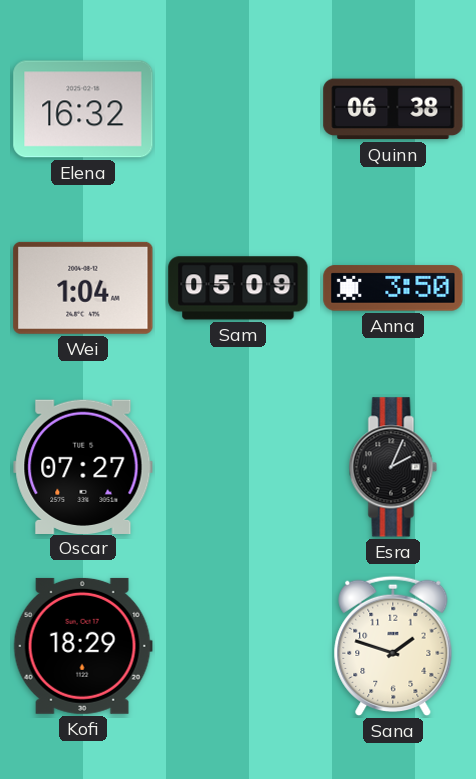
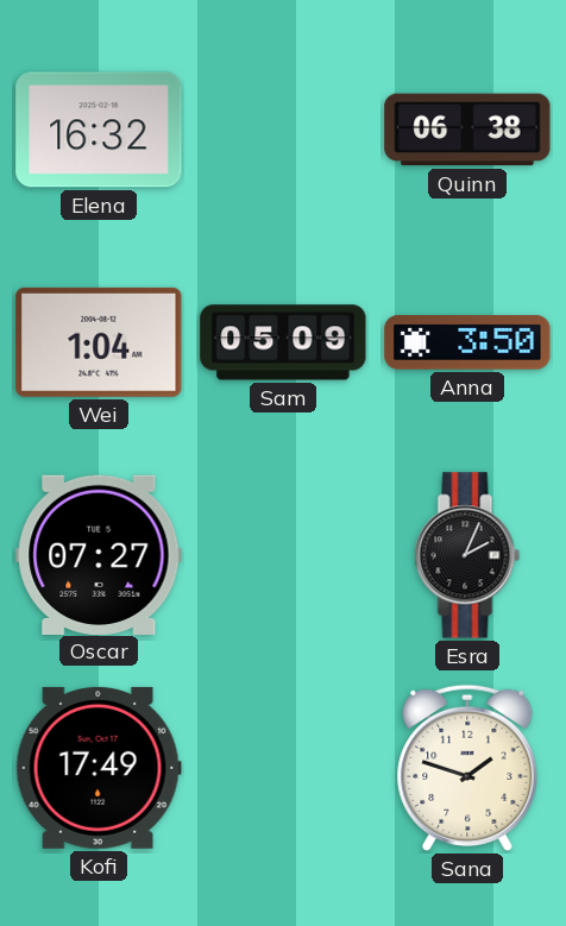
Kofi: 18:29 -> 17:49
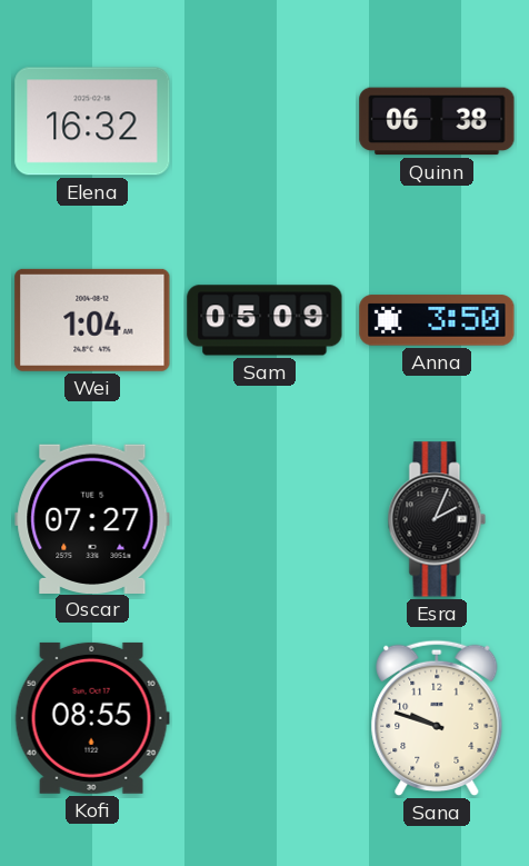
Kofi: 17:49 -> 08:55
Sana: 1:48 -> 9:48
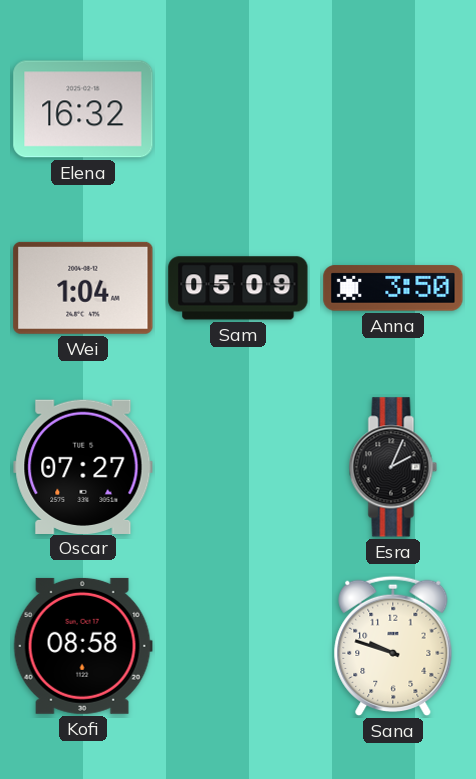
Quinn: 06:38 -> none
Kofi: 08:55 -> 08:58
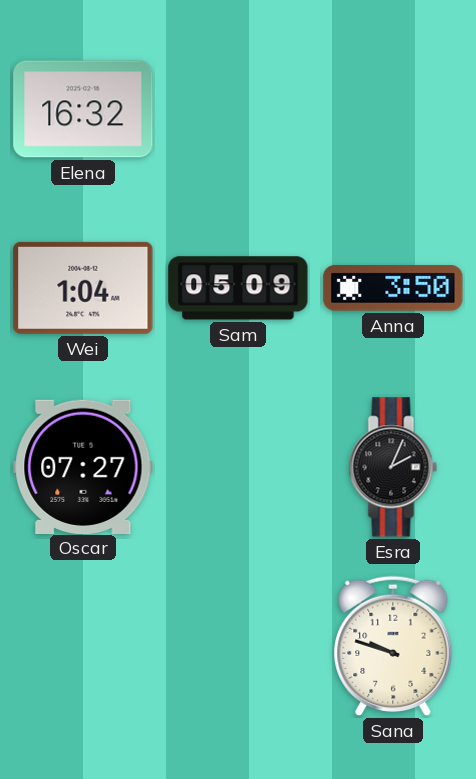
Kofi: 08:58 -> none
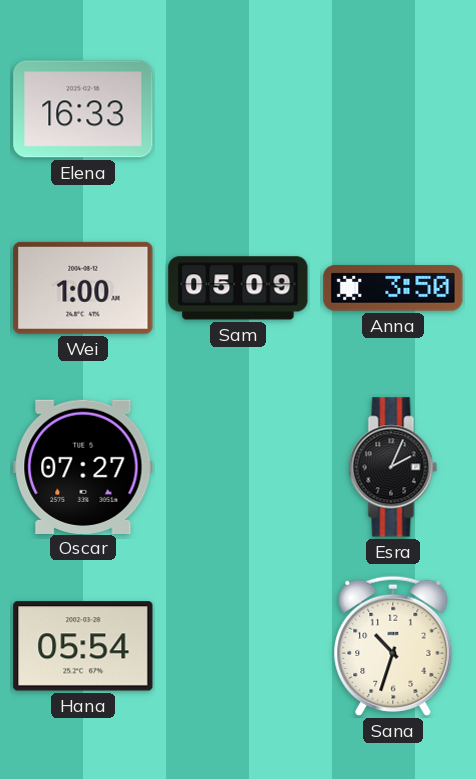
Elena: 16:32 -> 16:33
Wei: 1:04 -> 1:00
Hana: none -> 05:54
Sana: 9:48 -> 10:33
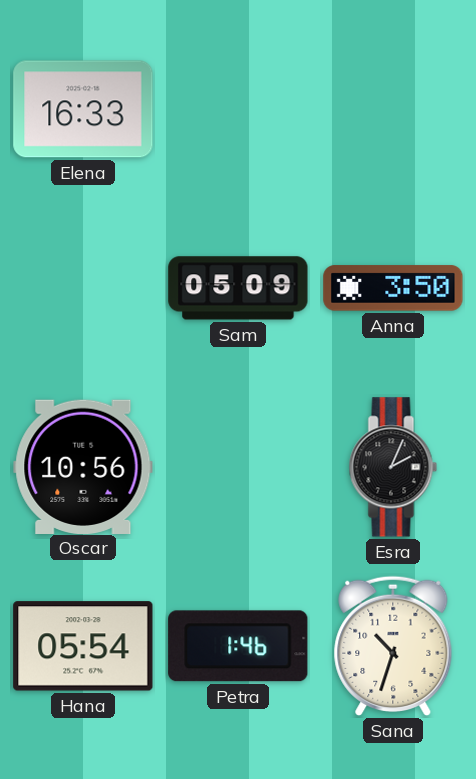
Wei: 1:00 -> none
Oscar: 07:27 -> 10:56
Petra: none -> 1:46
